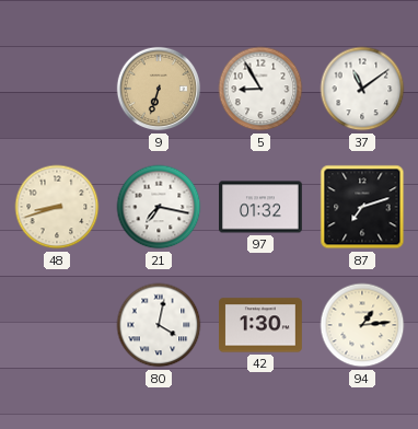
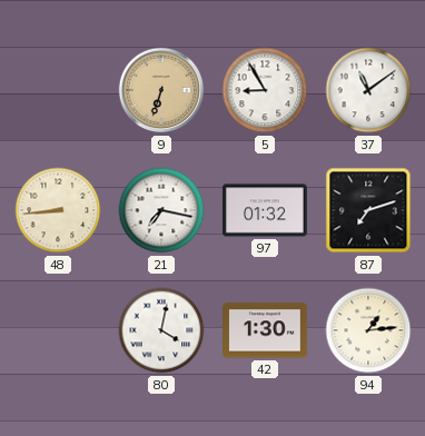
48: 8:42 -> 8:44
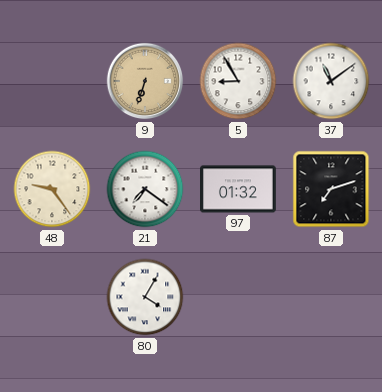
48: 8:44 -> 9:24
21: 7:17 -> 7:21
80: 4:02 -> 4:05
42: 1:30 -> none
94: 1:14 -> none
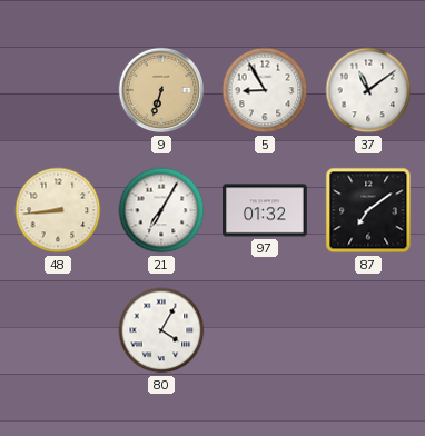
48: 9:24 -> 8:44
21: 7:21 -> 7:05
87: 7:12 -> 7:09
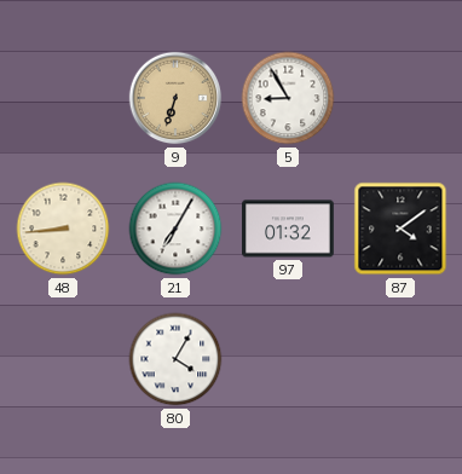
37: 11:09 -> none
87: 7:09 -> 4:09
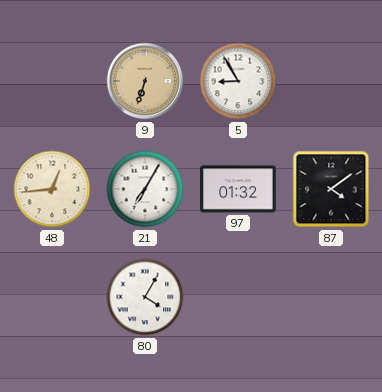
48: 8:44 -> 12:44
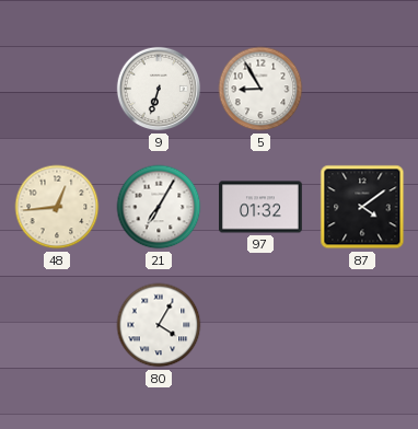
9 dial: champagne -> white
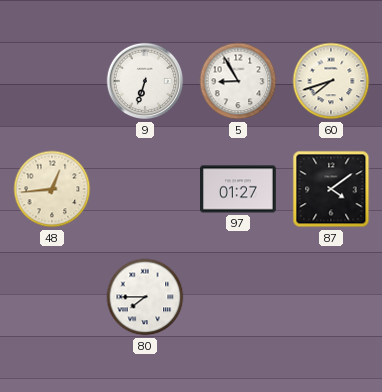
60: none -> 7:42
21: 7:05 -> none
97: 01:32 -> 01:27
80: 4:05 -> 7:45
